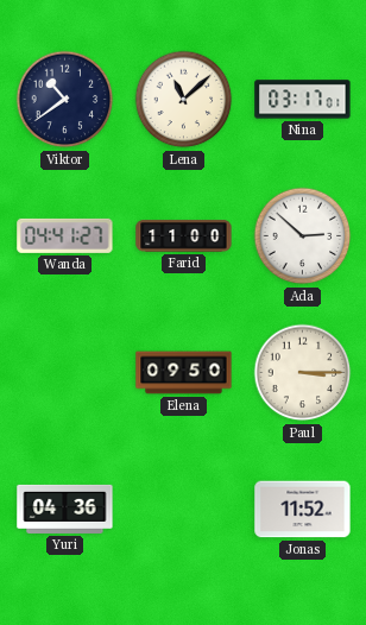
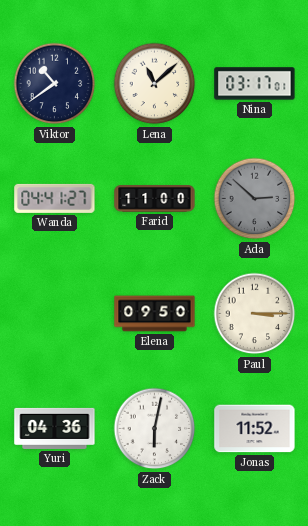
Ada dial: white -> grey
Zack: none -> 6:02
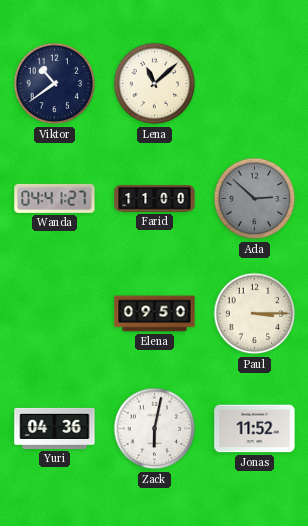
Nina: 03:17 -> none
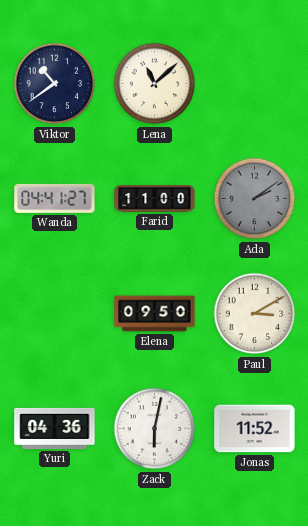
Ada: 2:52 -> 2:09
Paul: 3:15 -> 3:10
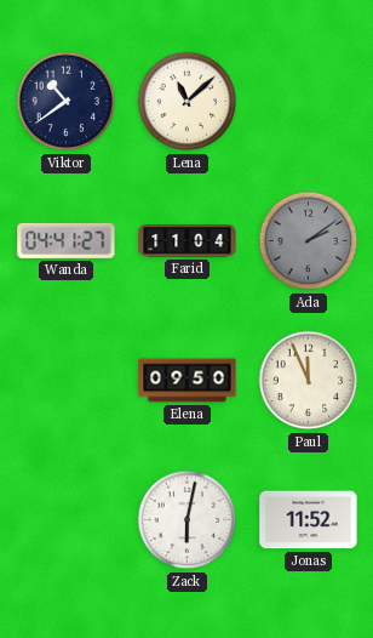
Farid: 11:00 -> 11:04
Paul: 3:10 -> 11:56
Yuri: 04:36 -> none
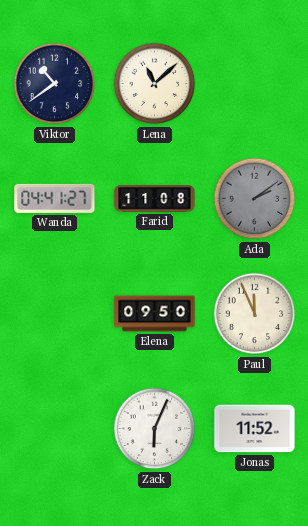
Farid: 11:04 -> 11:08
Zack: 6:02 -> 6:04
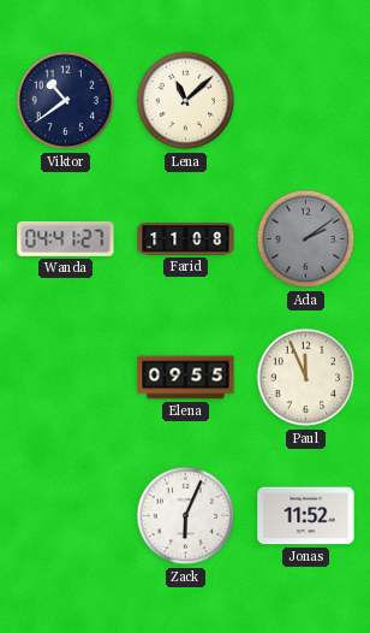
Elena: 09:50 -> 09:55
